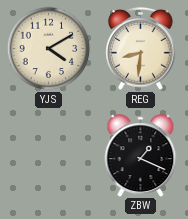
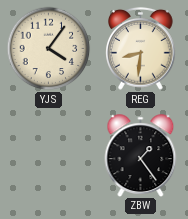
YJS: 4:10 -> 4:06
ZBW: 1:19 -> 1:24
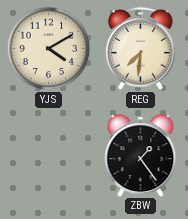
YJS: 4:06 -> 4:10
REG: 8:31 -> 7:31
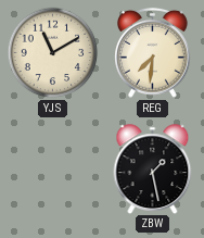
YJS: 4:10 -> 11:10
ZBW: 1:24 -> 1:28
